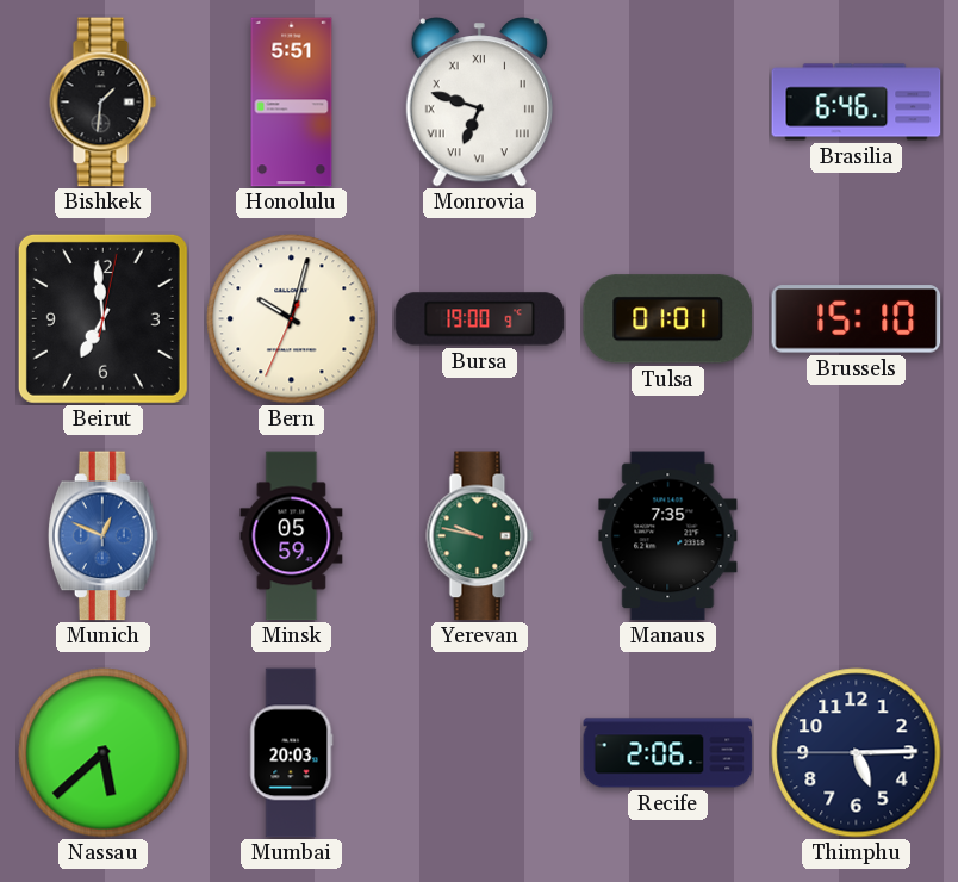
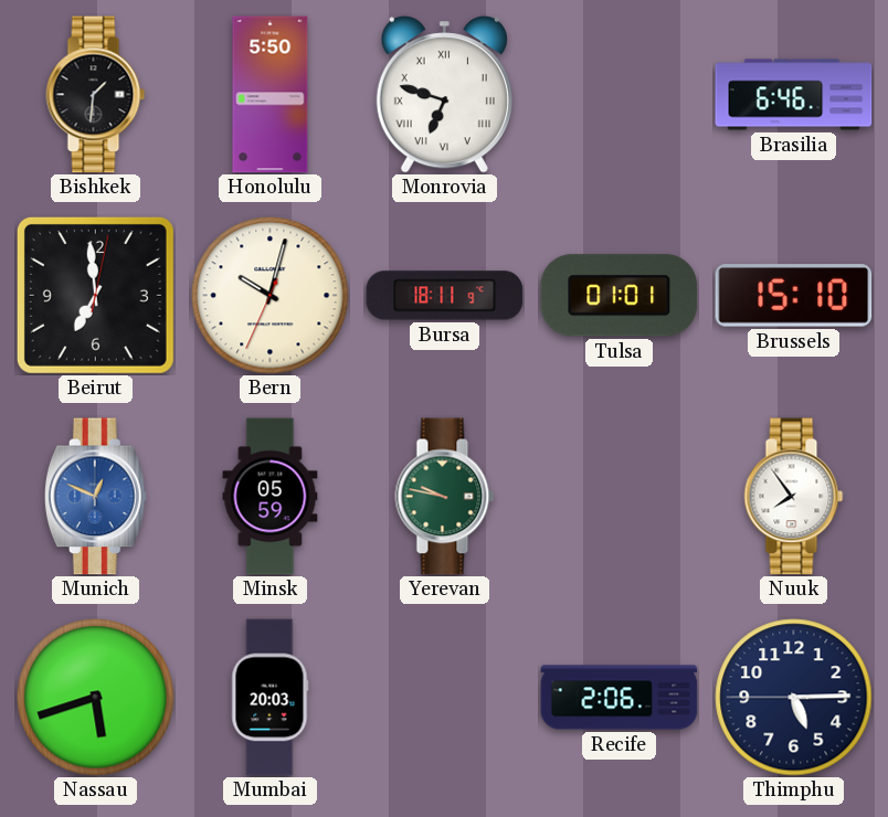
Honolulu: 5:51 -> 5:50
Bursa: 19:00 -> 18:11
Manaus: 7:35 -> none
Nuuk: none -> 7:54
Nassau: 5:38 -> 5:42
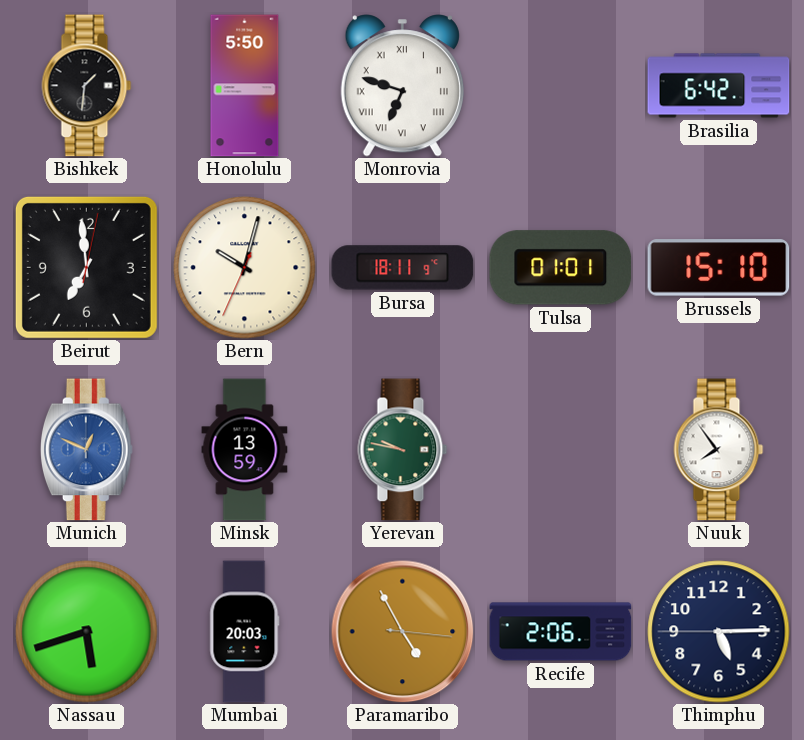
Brasilia: 6:46 -> 6:42
Minsk: 05:59 -> 13:59
Paramaribo: none -> 4:55
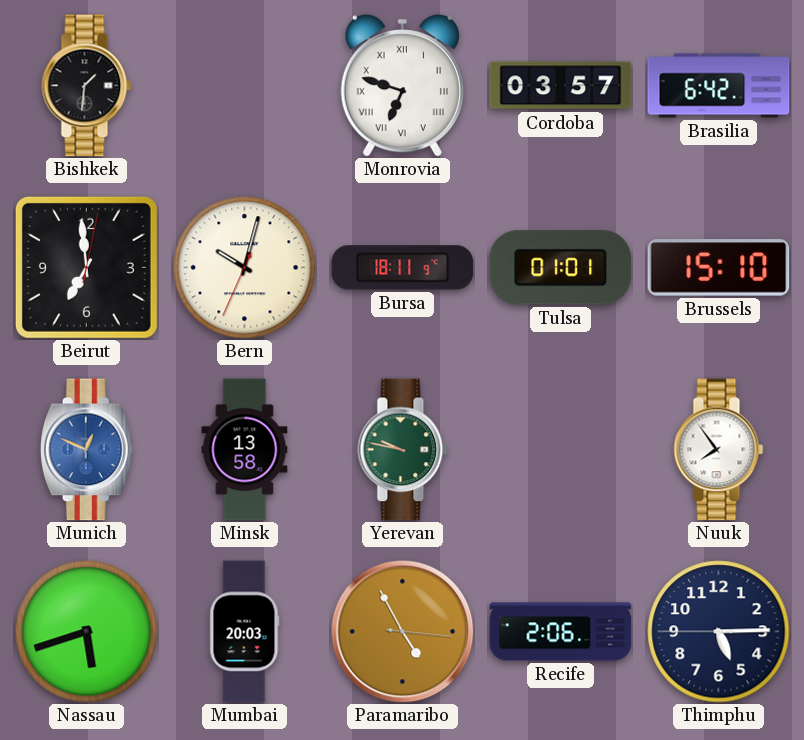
Honolulu: 5:50 -> none
Cordoba: none -> 03:57
Minsk: 13:59 -> 13:58
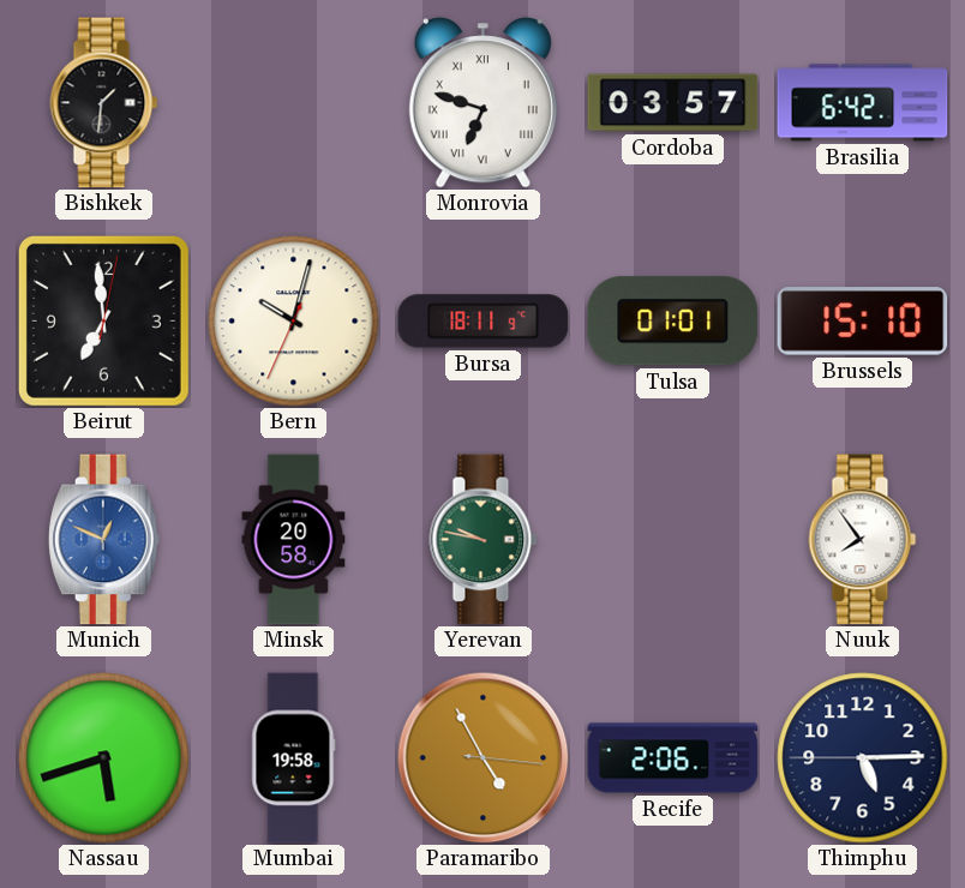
Minsk: 13:58 -> 20:58
Mumbai: 20:03 -> 19:58
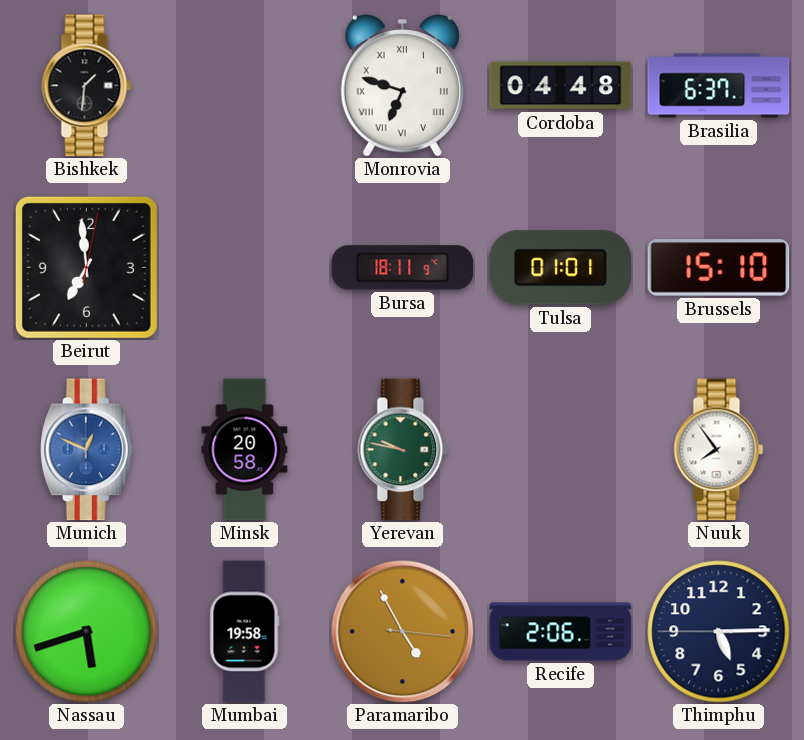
Cordoba: 03:57 -> 04:48
Brasilia: 6:42 -> 6:37
Bern: 10:02 -> none
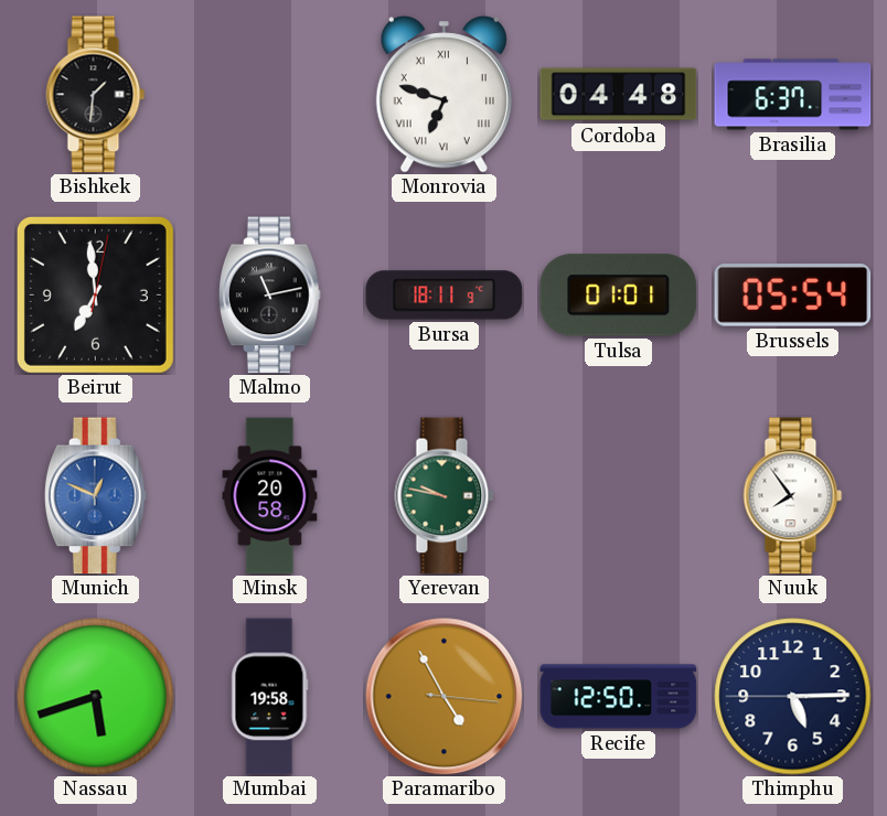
Malmo: none -> 11:13
Brussels: 15:10 -> 05:54
Recife: 2:06 -> 12:50
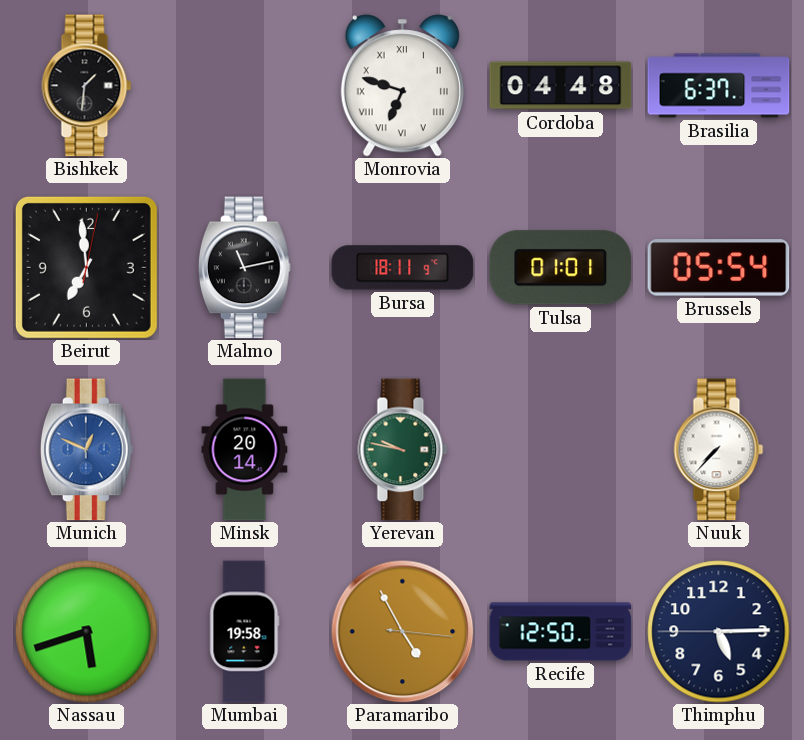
Minsk: 20:58 -> 20:14
Nuuk: 7:54 -> 7:37
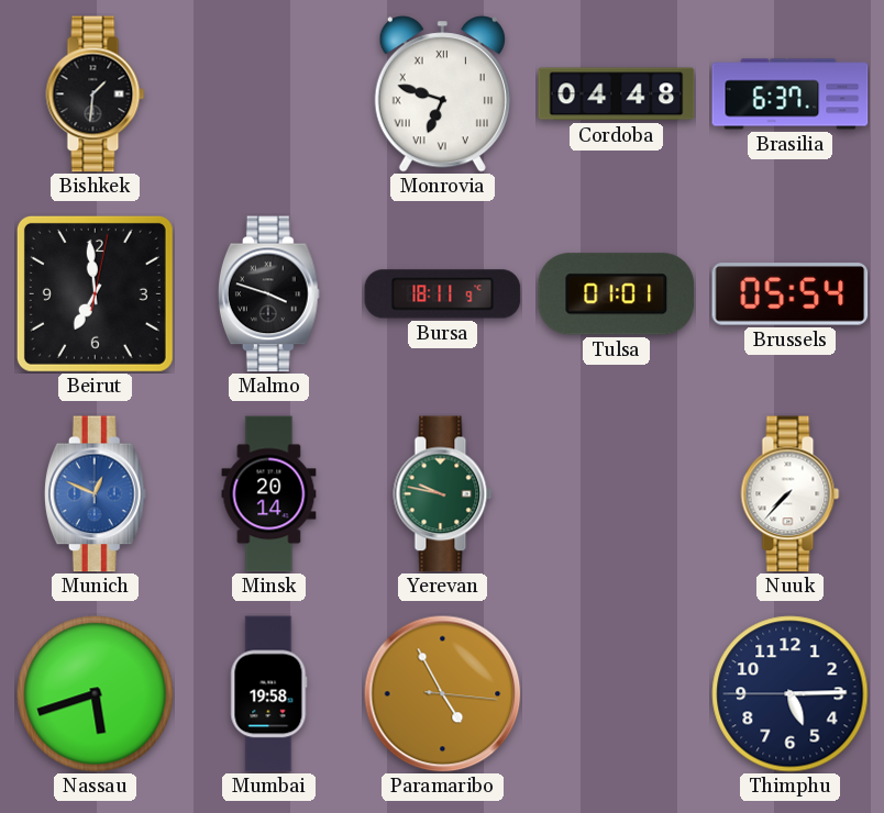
Malmo: 11:13 -> 3:48
Recife: 12:50 -> none
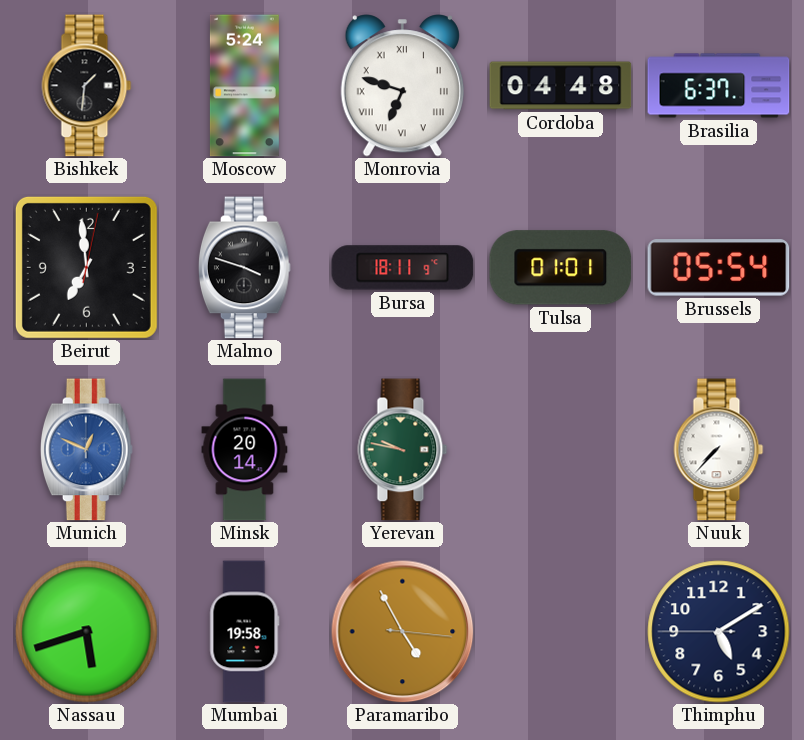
Moscow: none -> 5:24
Thimphu: 5:14 -> 5:09
